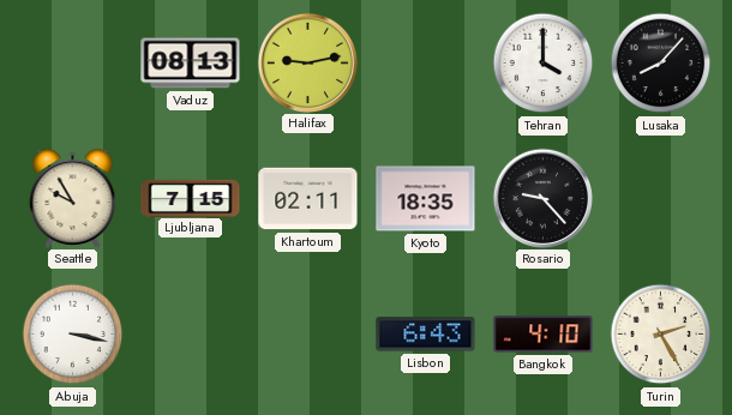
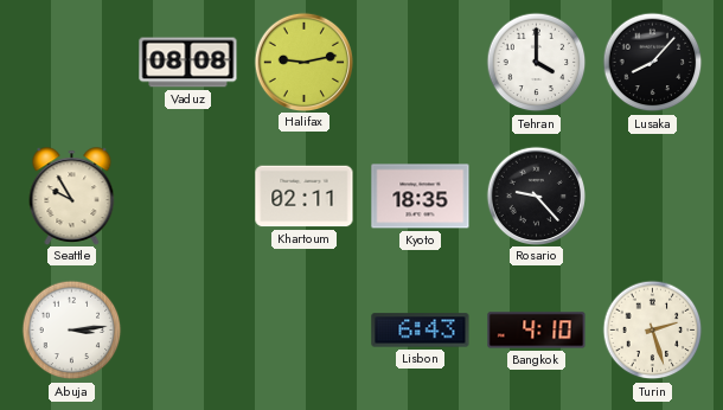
Vaduz: 08:13 -> 08:08
Ljubljana: 7:15 -> none
Abuja: 3:17 -> 3:14
Turin: 2:25 -> 2:27
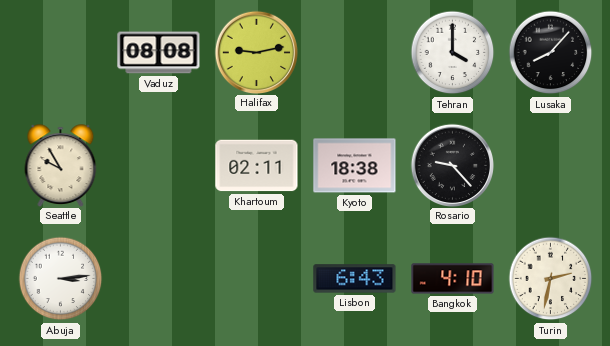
Kyoto: 18:35 -> 18:38
Turin: 2:27 -> 2:32
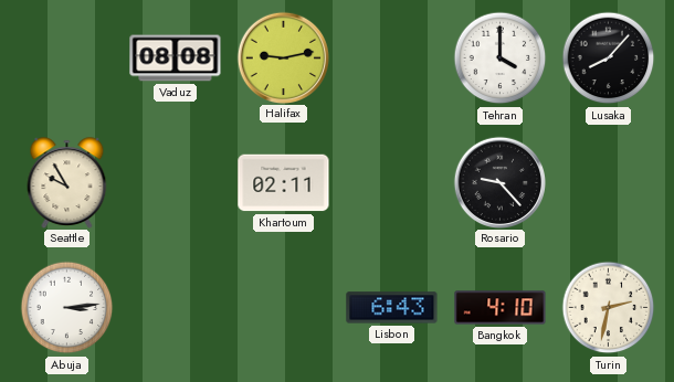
Kyoto: 18:38 -> none
